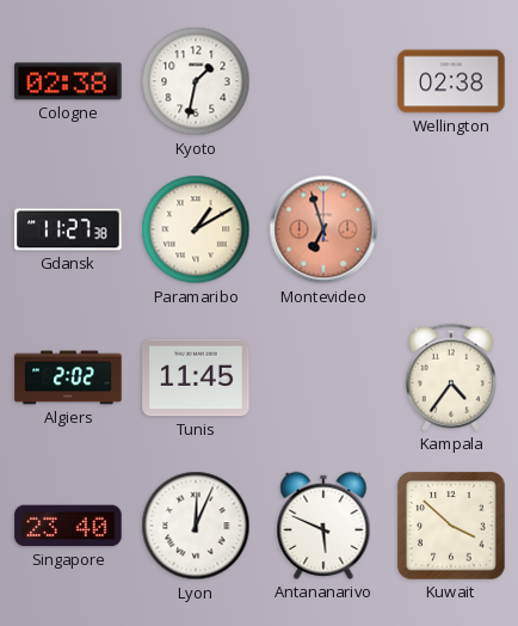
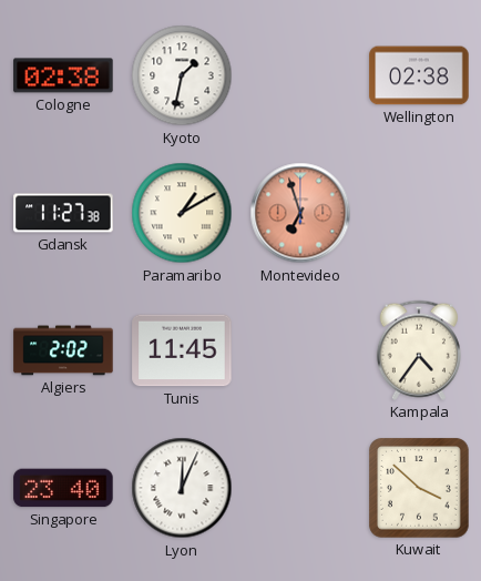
Antananarivo: 5:49 -> none
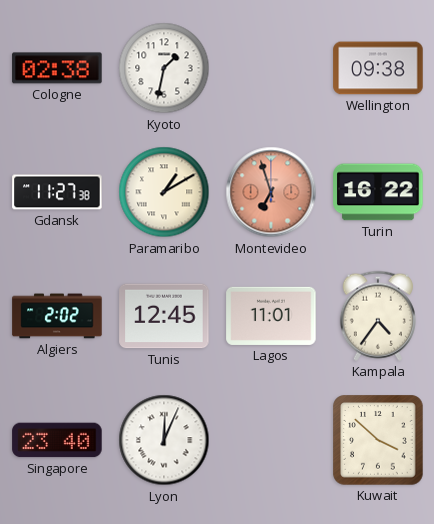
Wellington: 02:38 -> 09:38
Turin: none -> 16:22
Tunis: 11:45 -> 12:45
Lagos: none -> 11:01
